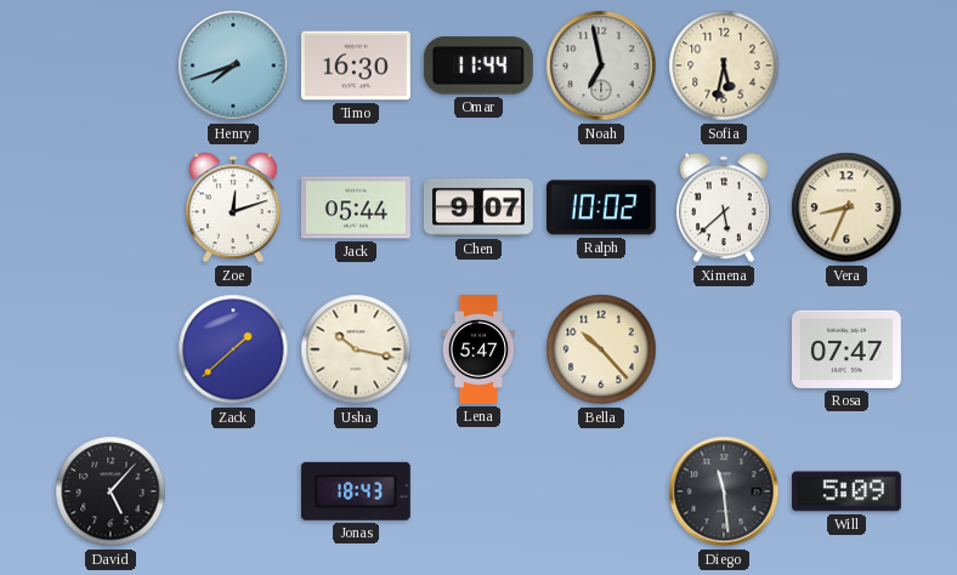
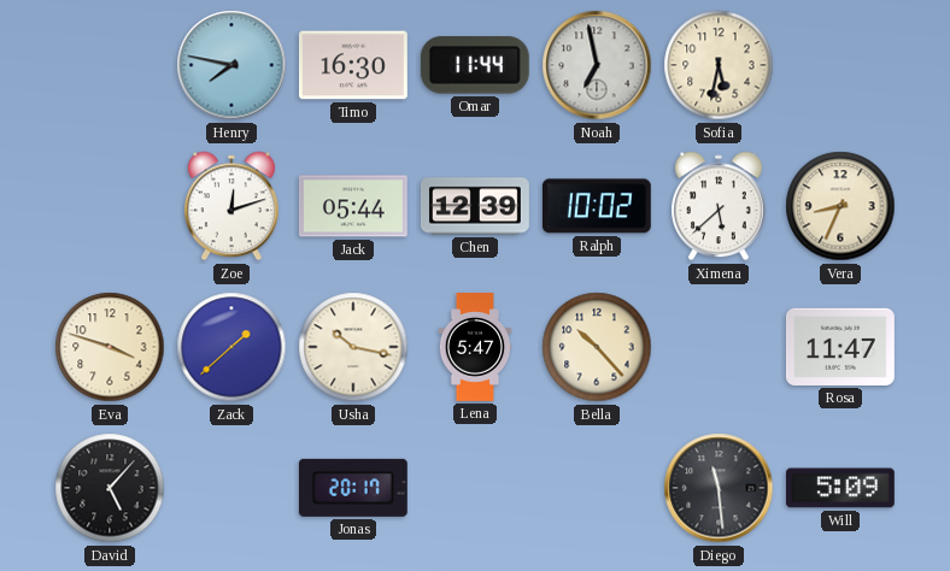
Henry: 7:42 -> 7:47
Chen: 9:07 -> 12:39
Eva: none -> 3:48
Rosa: 07:47 -> 11:47
Jonas: 18:43 -> 20:17
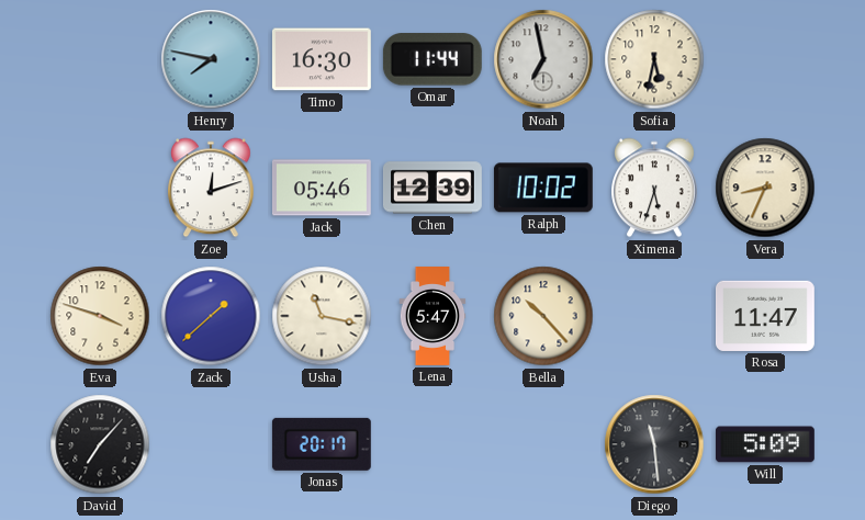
Jack: 05:44 -> 05:46
Ximena: 5:38 -> 5:33
Usha: 10:17 -> 11:17
David: 5:07 -> 7:07
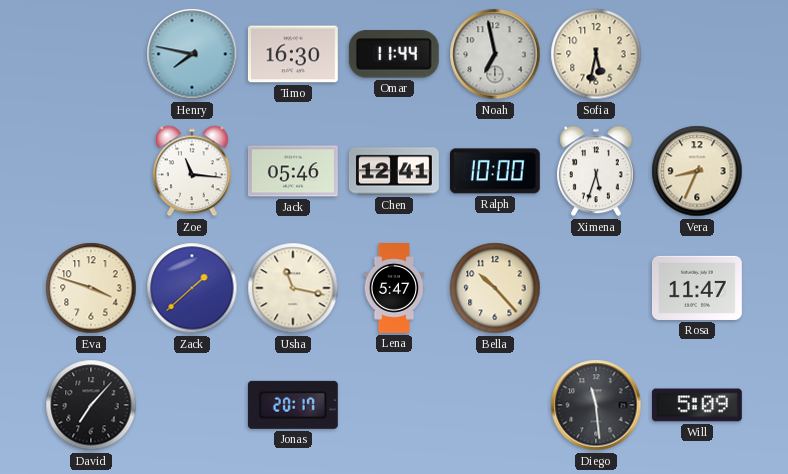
Zoe: 12:12 -> 11:16
Chen: 12:39 -> 12:41
Ralph: 10:02 -> 10:00
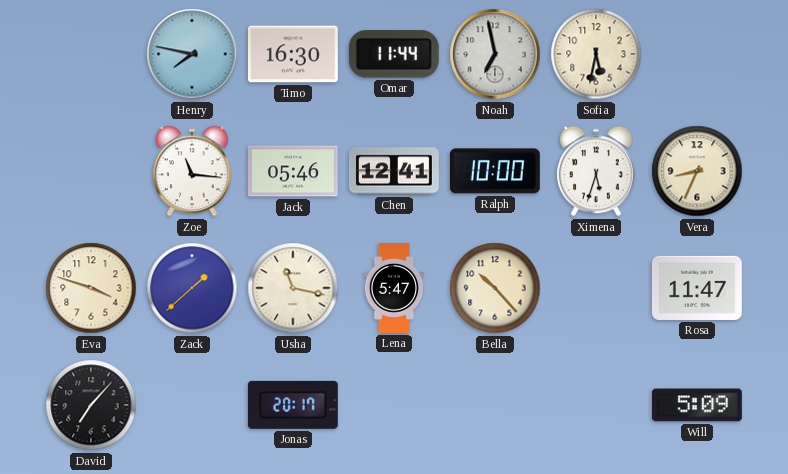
Diego: 11:29 -> none
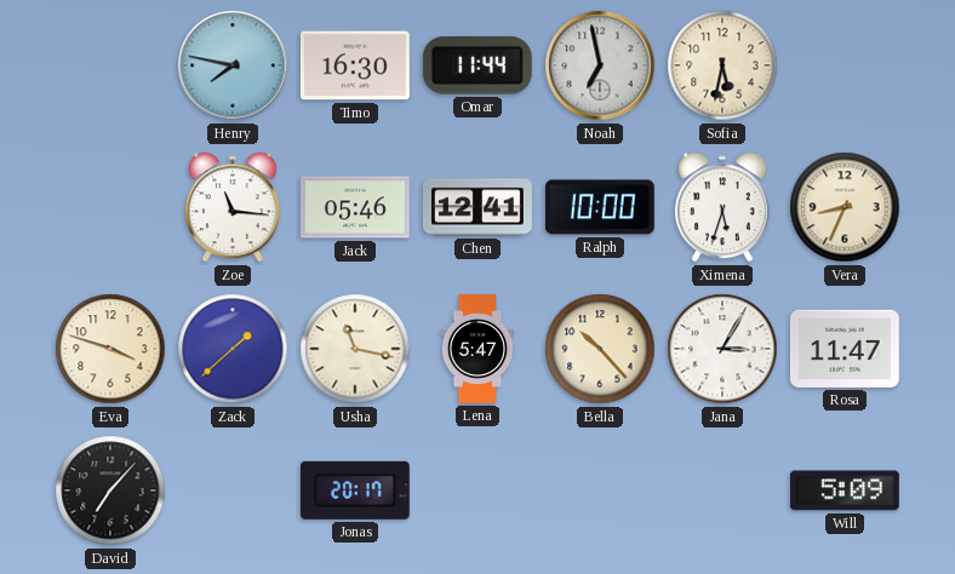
Jana: none -> 3:05
